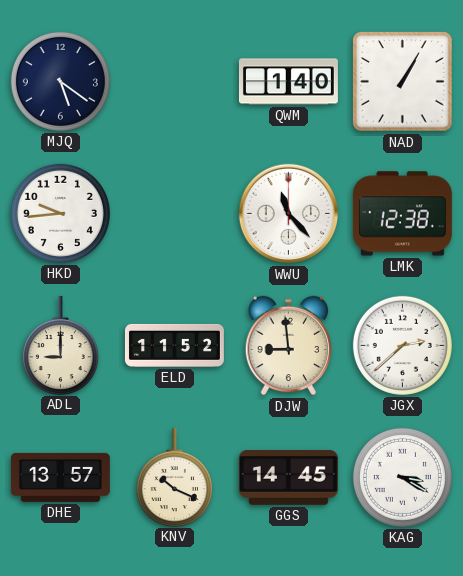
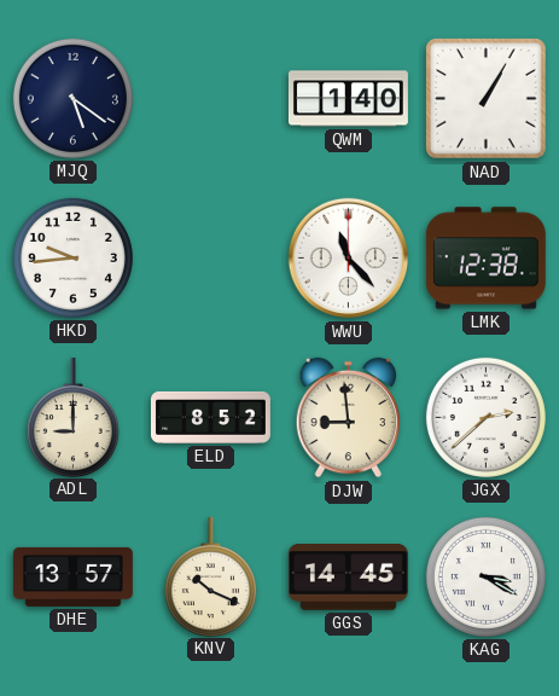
ELD: 11:52 -> 8:52
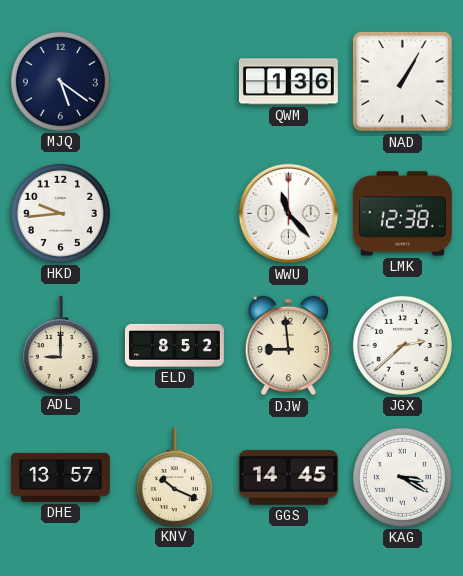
QWM: 1:40 -> 1:36
